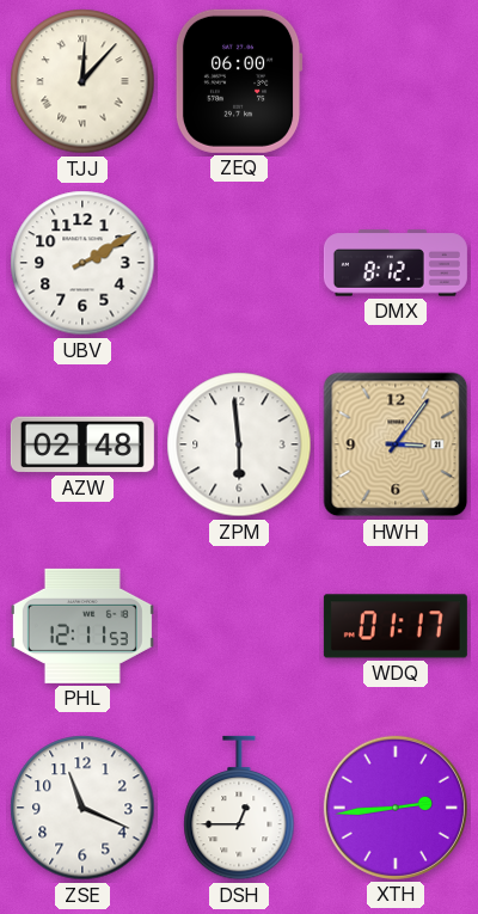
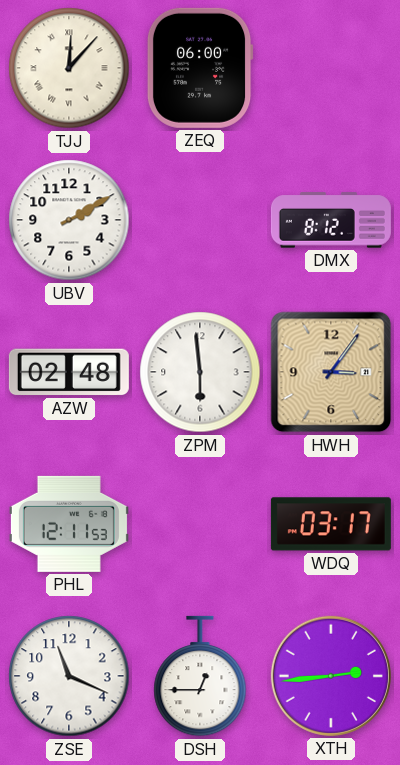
WDQ: 01:17 -> 03:17
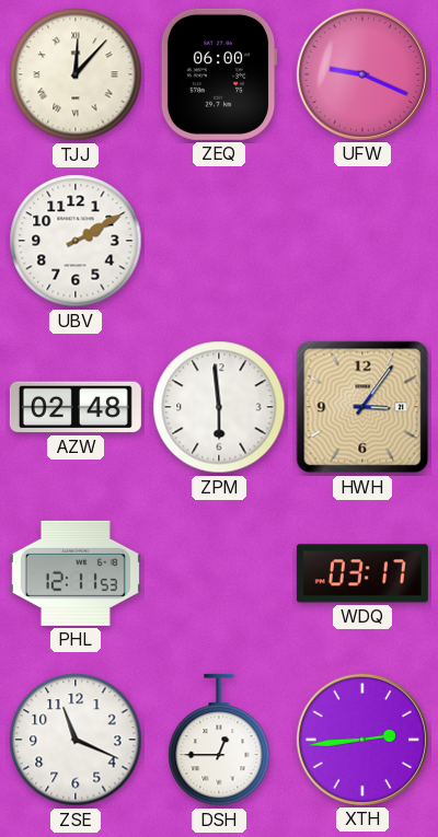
UFW: none -> 9:19
DMX: 8:12 -> none
